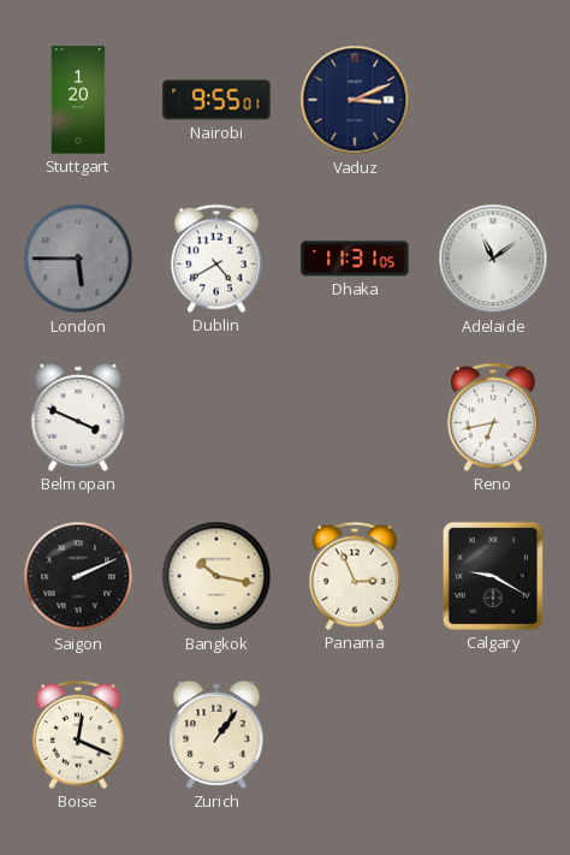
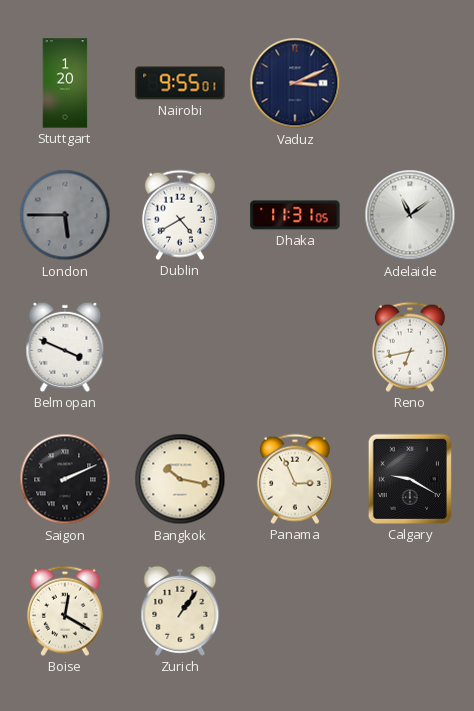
Boise: 12:19 -> 12:20
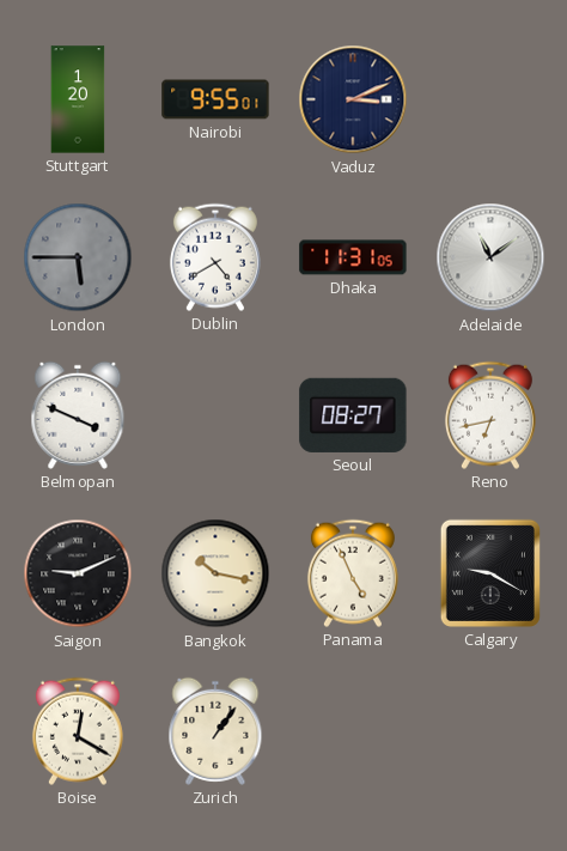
Seoul: none -> 08:27
Saigon: 2:11 -> 9:11
Panama: 2:56 -> 4:56
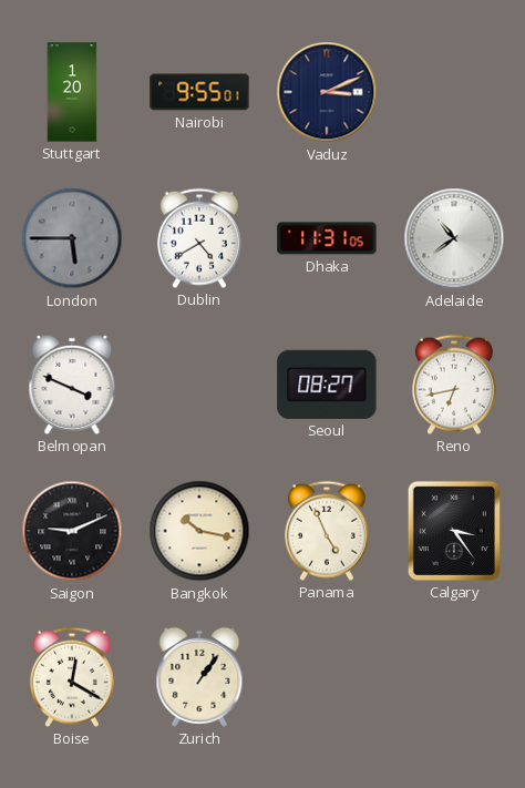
Adelaide: 11:09 -> 10:39
Calgary: 9:20 -> 3:24
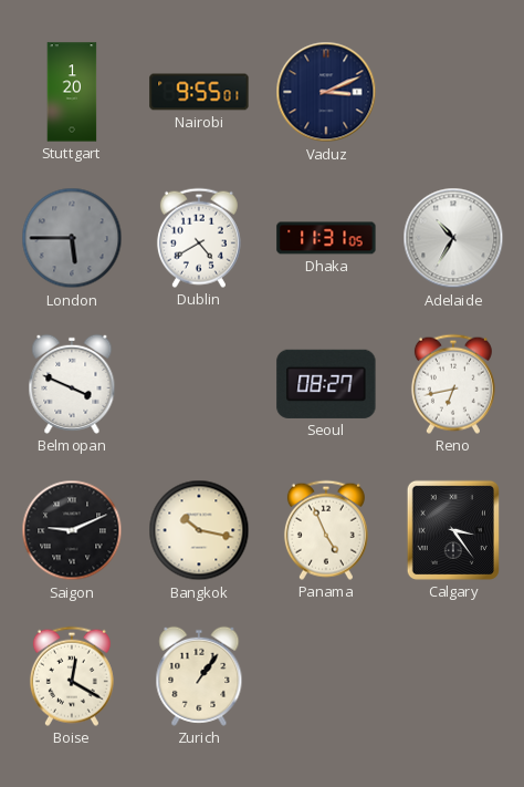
Adelaide: 10:39 -> 10:35
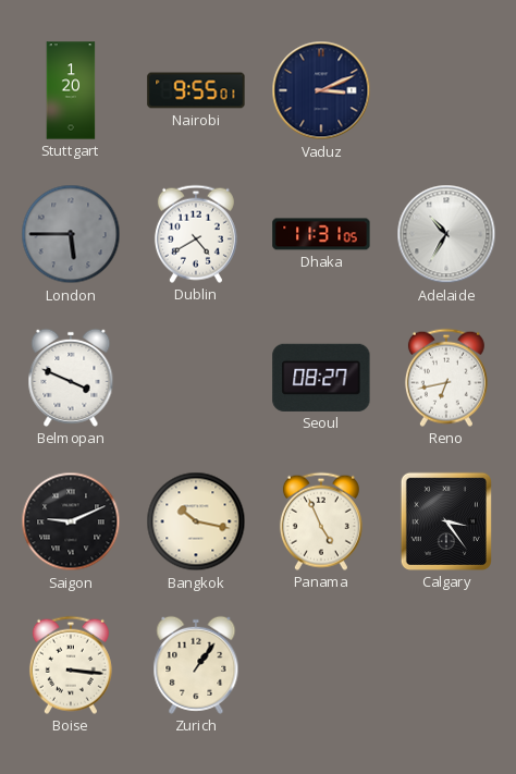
Boise: 12:20 -> 3:16
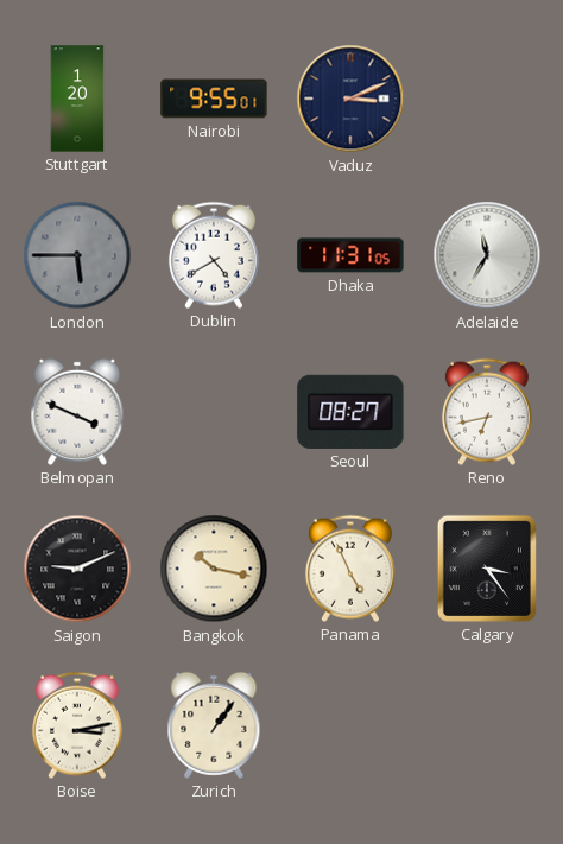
Adelaide: 10:35 -> 11:35
Boise: 3:16 -> 3:13
